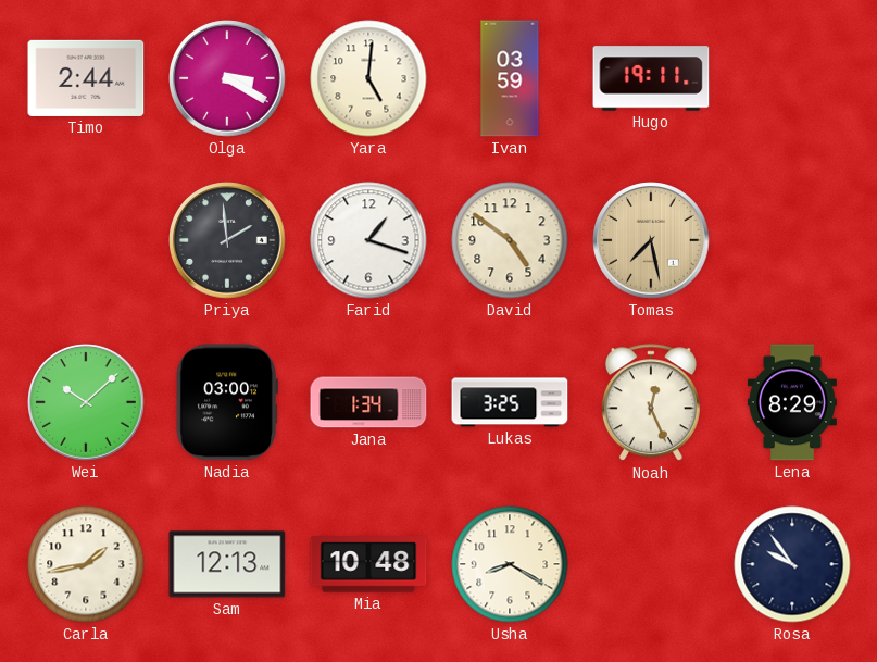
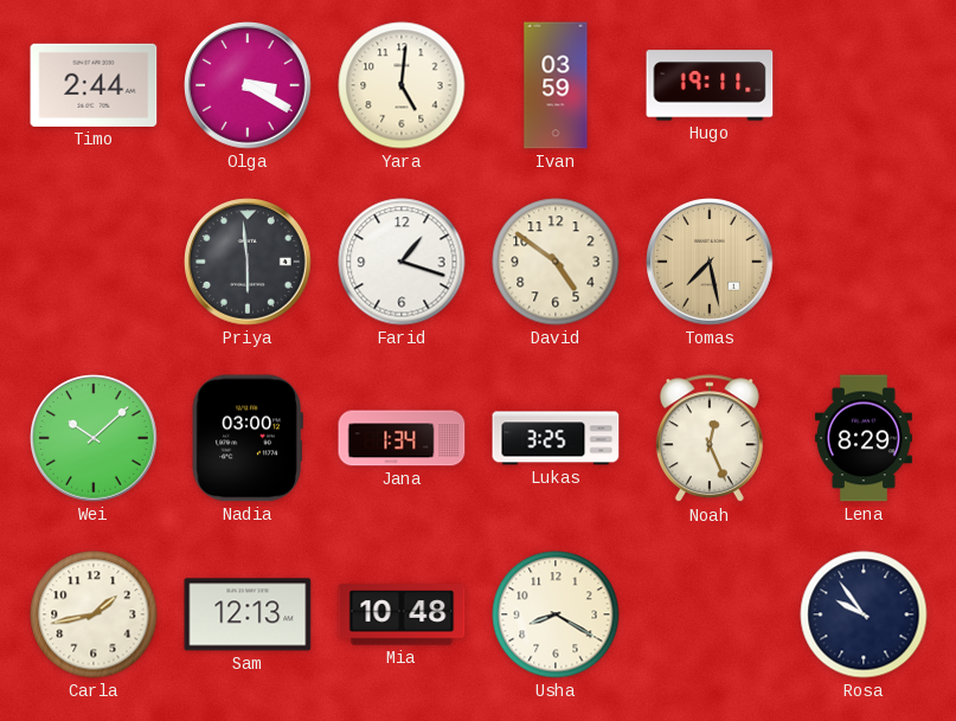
Priya: 1:59 -> 5:59
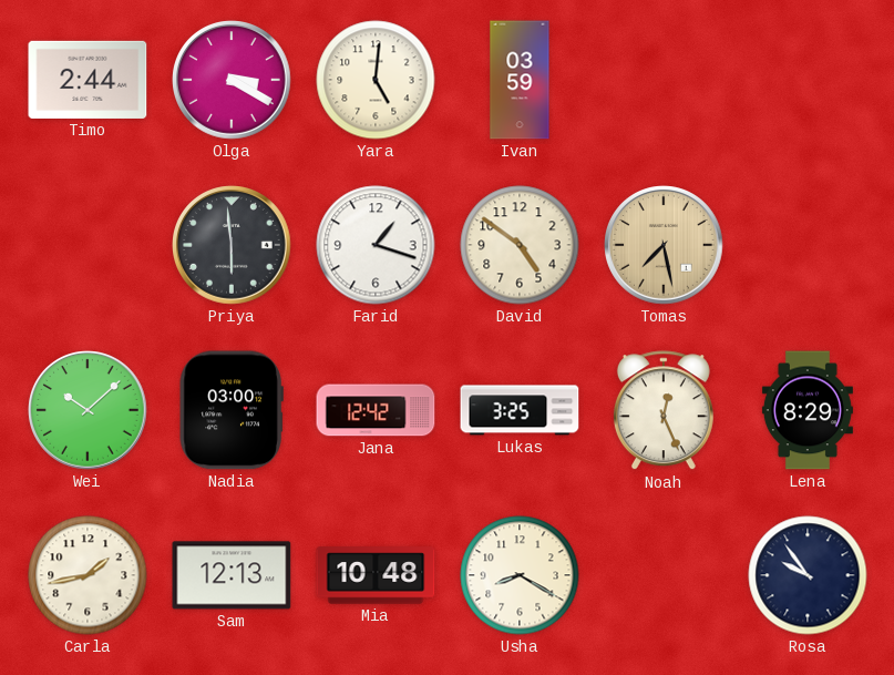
Hugo: 19:11 -> none
Jana: 1:34 -> 12:42
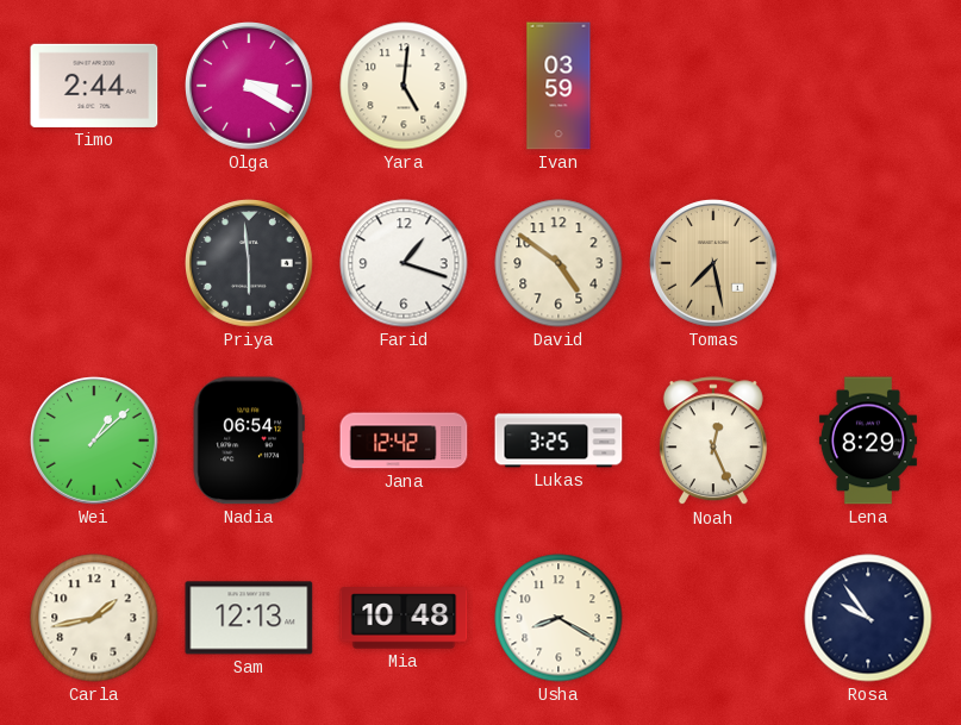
Wei: 10:08 -> 1:08
Nadia: 03:00 -> 06:54
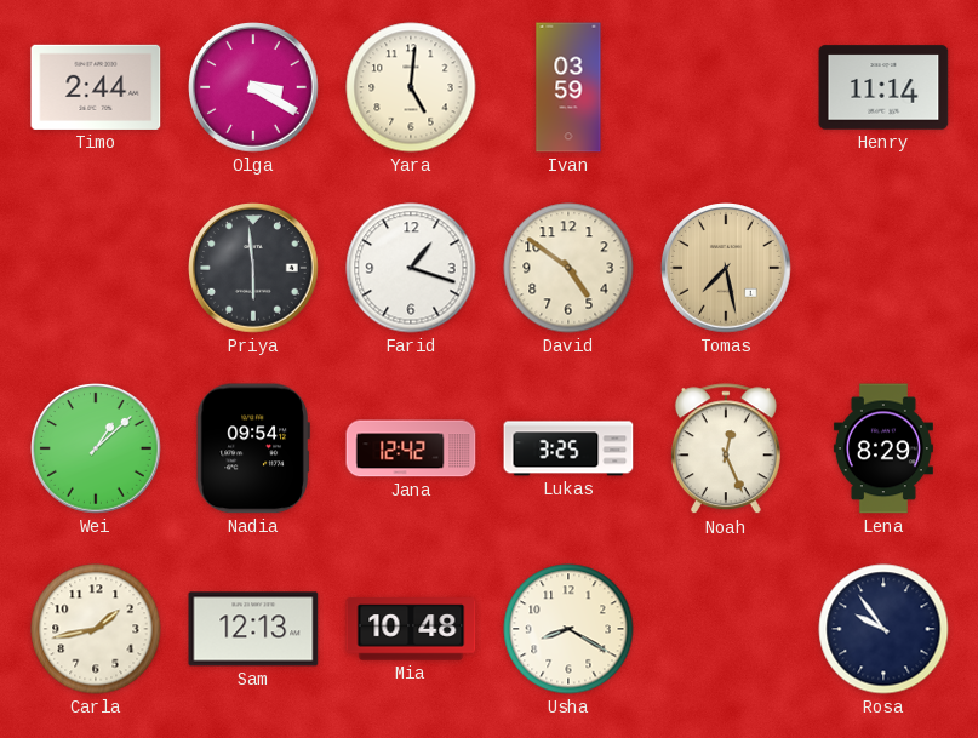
Henry: none -> 11:14
Nadia: 06:54 -> 09:54
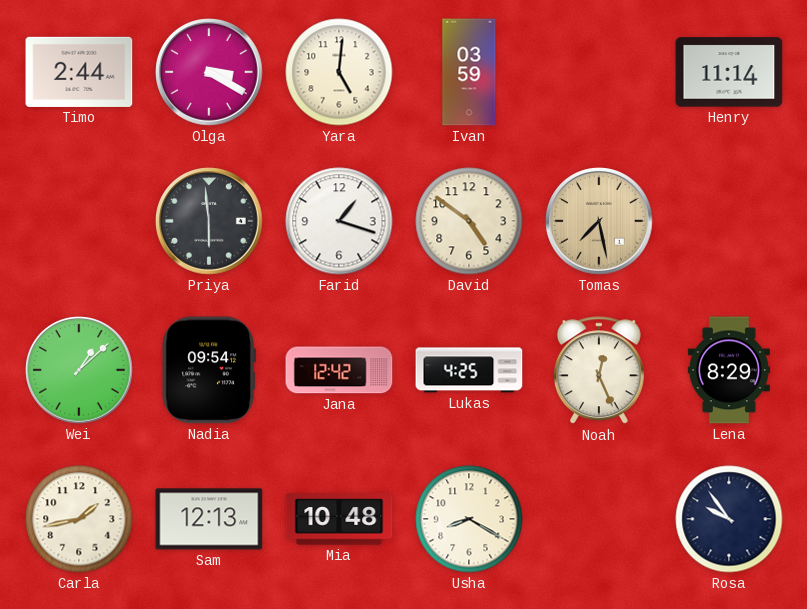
Lukas: 3:25 -> 4:25
